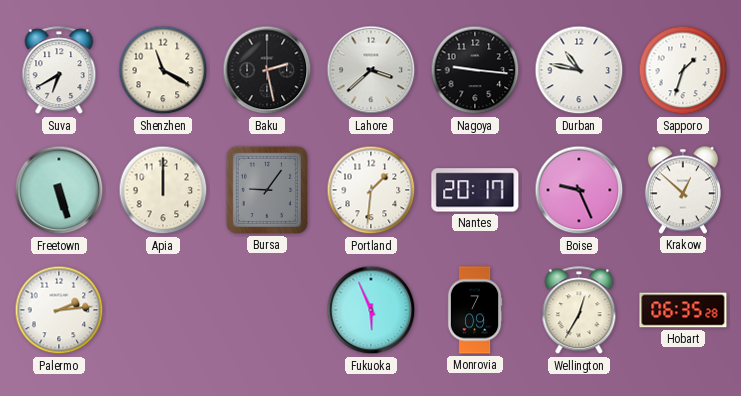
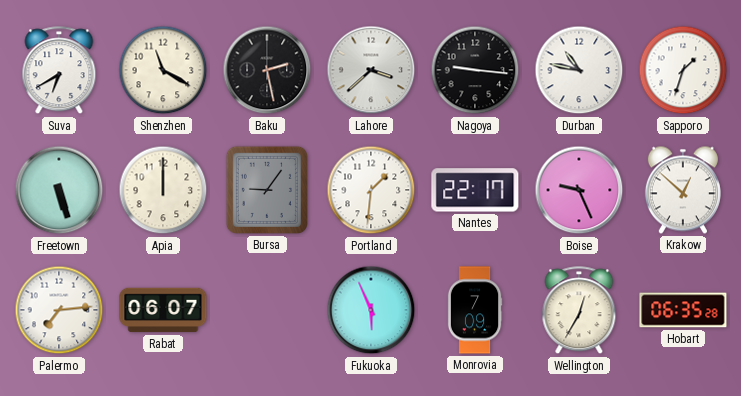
Nantes: 20:17 -> 22:17
Palermo: 2:14 -> 7:14
Rabat: none -> 06:07
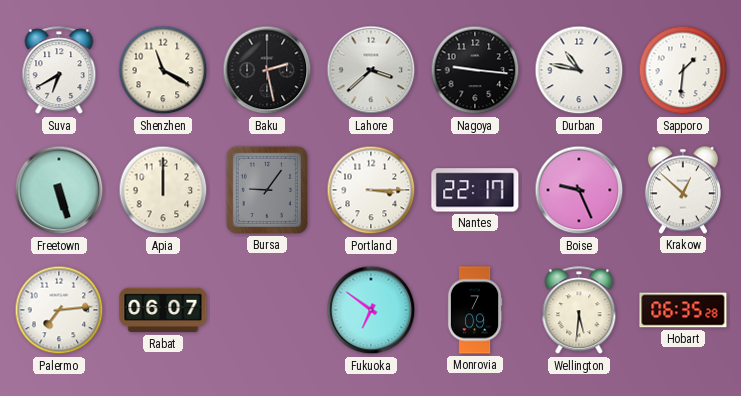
Sapporo: 1:33 -> 1:31
Portland: 1:31 -> 3:15
Fukuoka: 5:56 -> 6:51
Wellington: 12:35 -> 5:31
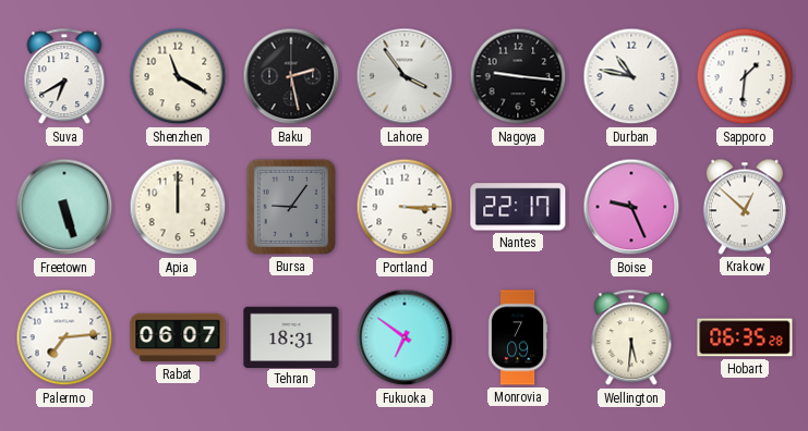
Lahore: 3:38 -> 3:54
Tehran: none -> 18:31
